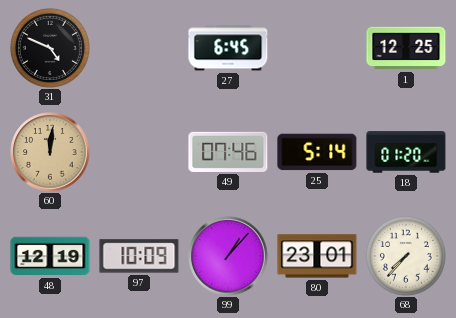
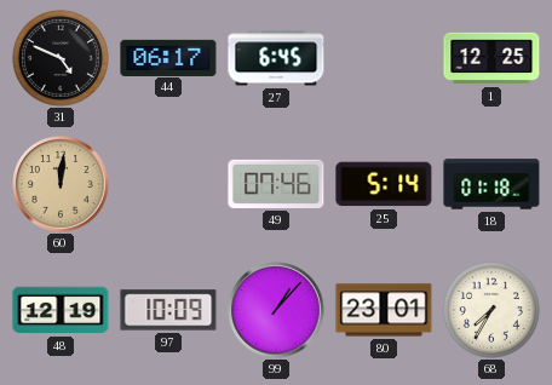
44: none -> 06:17
18: 01:20 -> 01:18
68: 7:37 -> 7:35
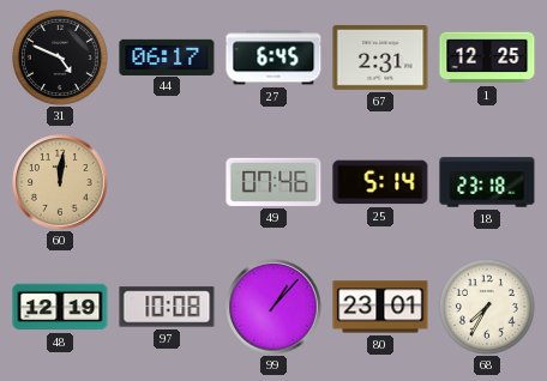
67: none -> 2:31
18: 01:18 -> 23:18
97: 10:09 -> 10:08
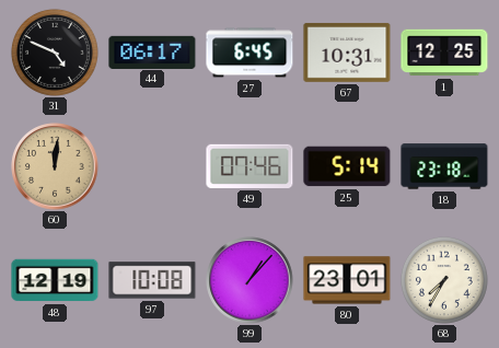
67: 2:31 -> 10:31
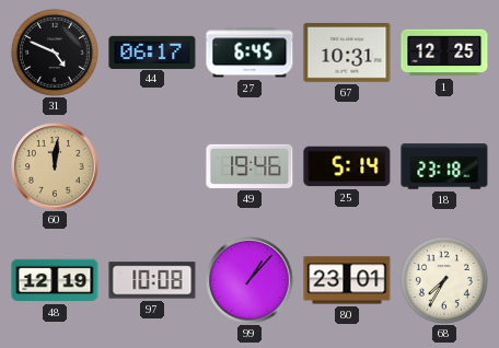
49: 07:46 -> 19:46
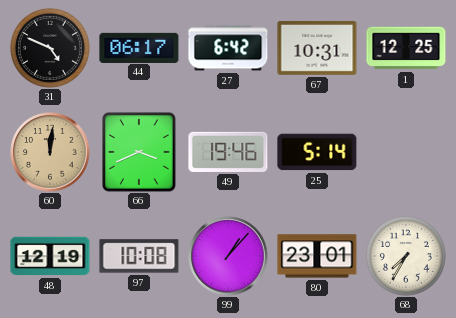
27: 6:45 -> 6:42
66: none -> 3:41
18: 23:18 -> none
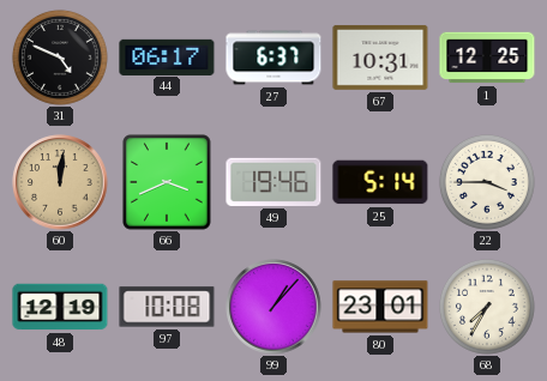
27: 6:42 -> 6:37
22: none -> 3:45
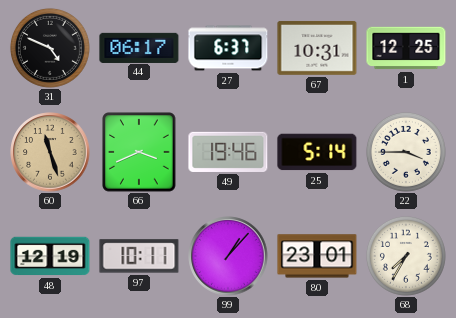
60: 12:01 -> 11:27
97: 10:08 -> 10:11
